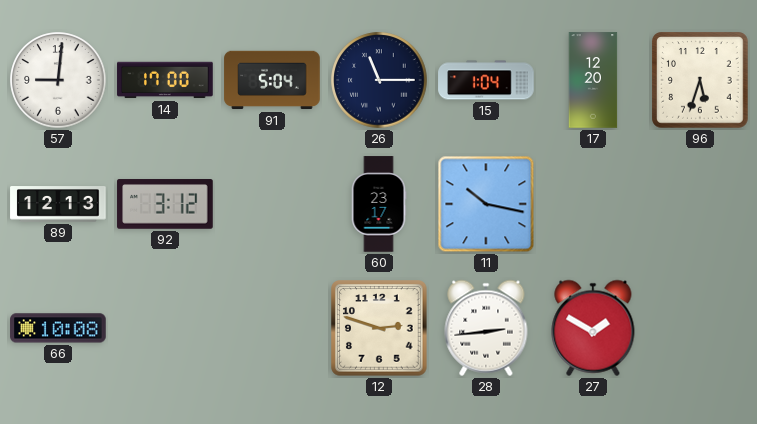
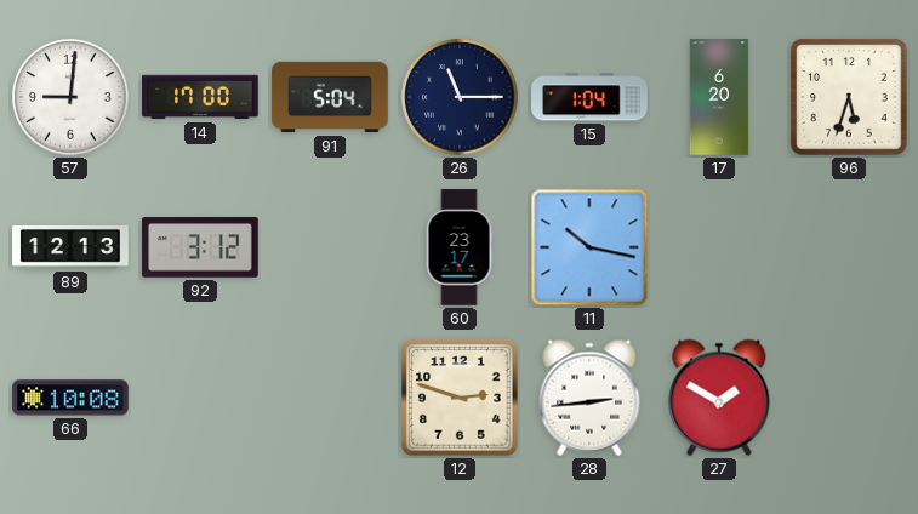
17: 12:20 -> 6:20
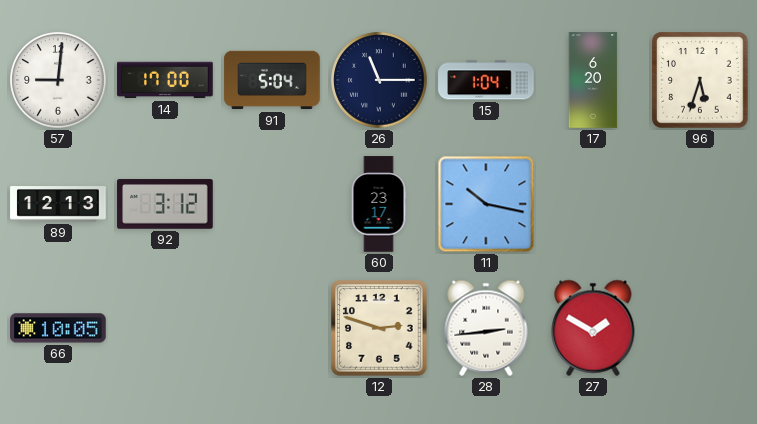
66: 10:08 -> 10:05
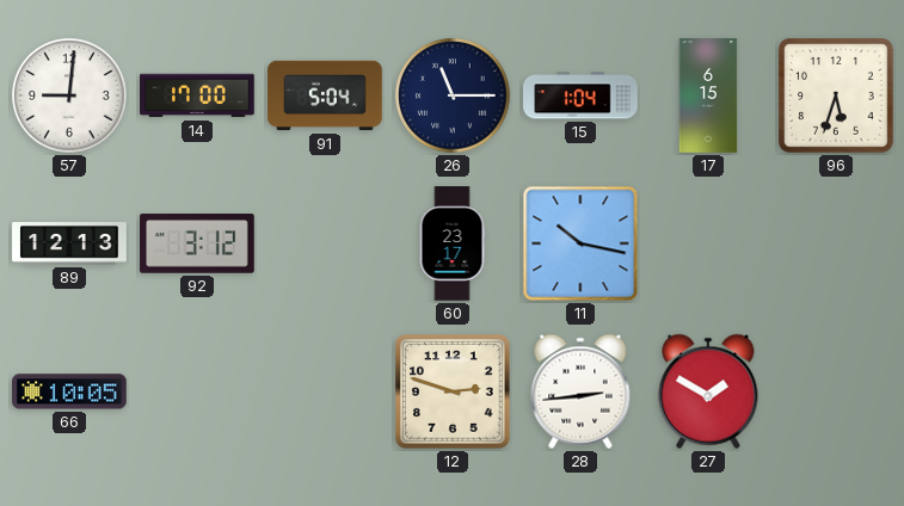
17: 6:20 -> 6:15
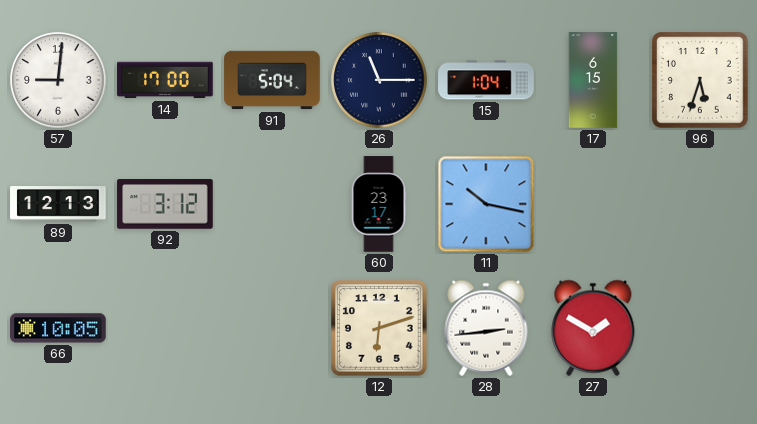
12: 2:48 -> 6:12
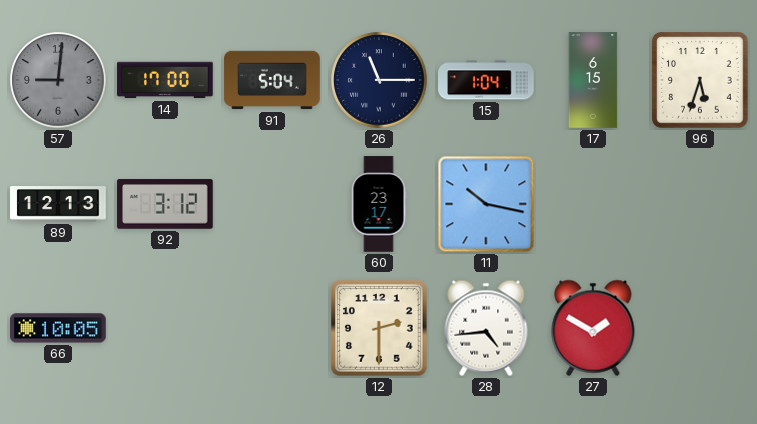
57 dial: white -> grey
12: 6:12 -> 2:30
28: 2:44 -> 4:44
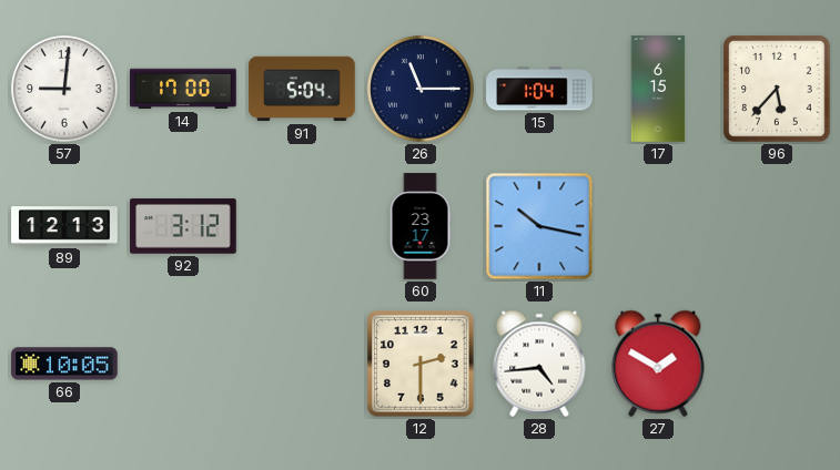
57 dial: grey -> white
96: 5:33 -> 5:37
